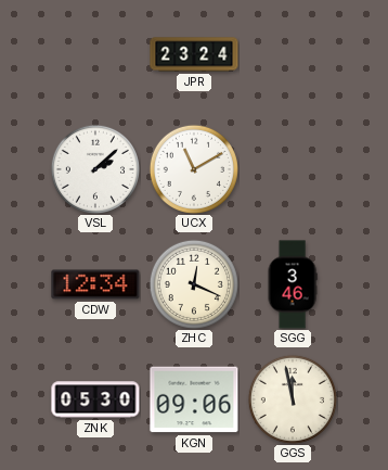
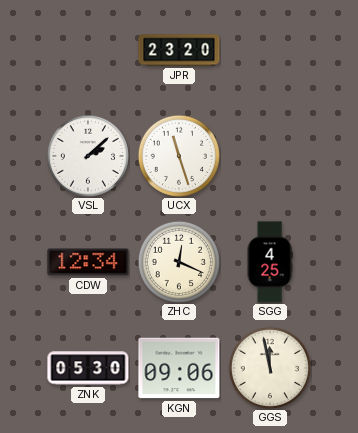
JPR: 23:24 -> 23:20
UCX: 11:10 -> 11:27
SGG: 3:46 -> 4:25
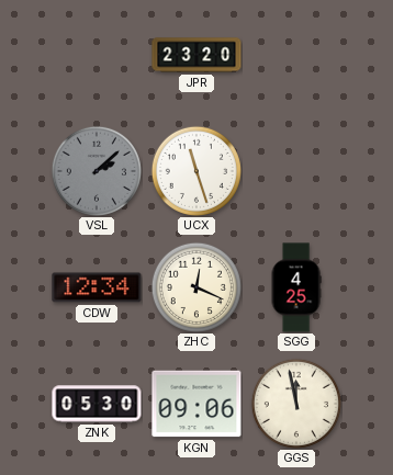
VSL dial: white -> grey
